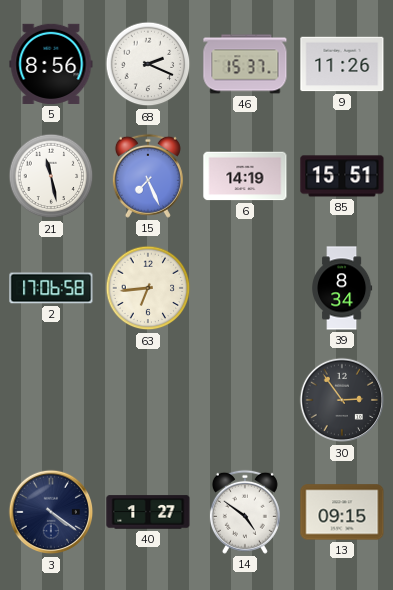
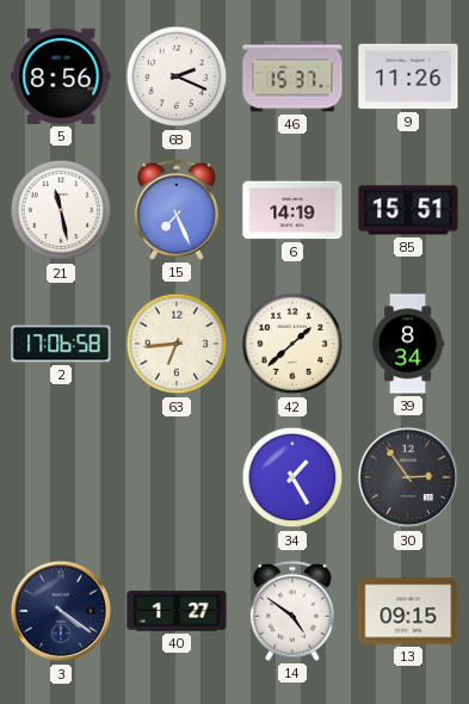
42: none -> 1:38
34: none -> 1:25
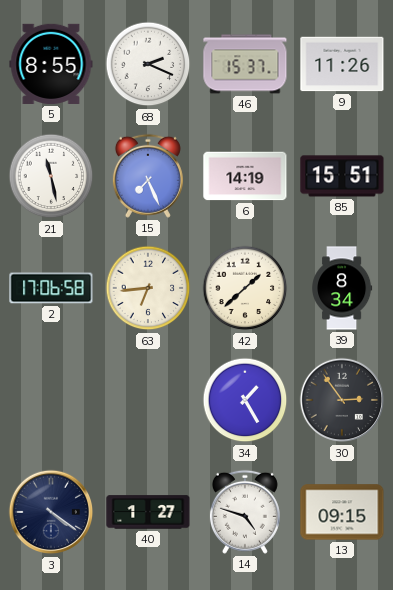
5: 8:56 -> 8:55
14: 4:51 -> 4:48
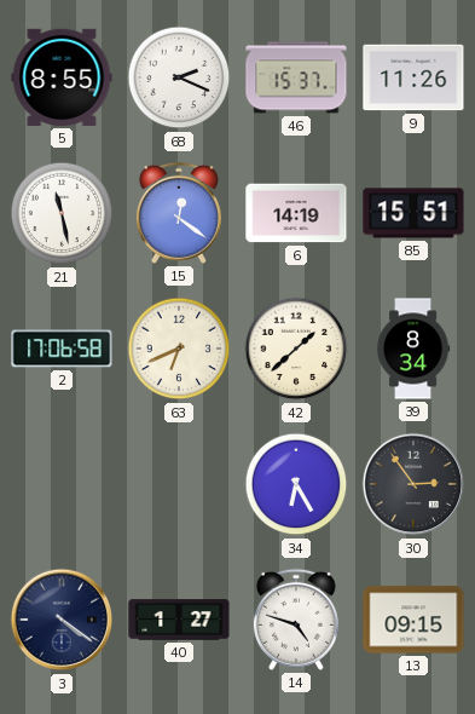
15: 7:26 -> 12:21
63: 6:44 -> 6:41
34: 1:25 -> 6:25
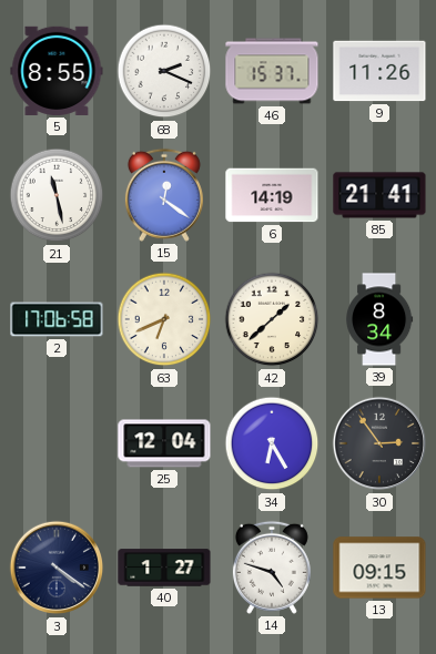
85: 15:51 -> 21:41
25: none -> 12:04
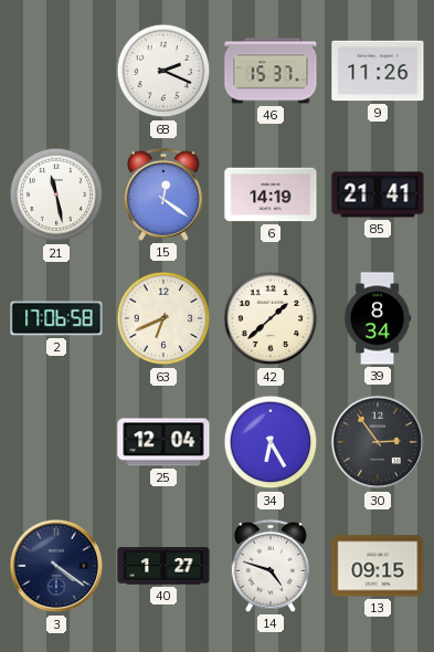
5: 8:55 -> none
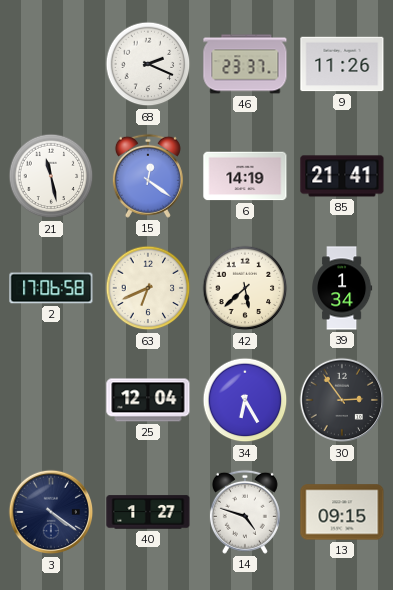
46: 15:37 -> 23:37
42: 1:38 -> 5:38
39: 8:34 -> 1:34
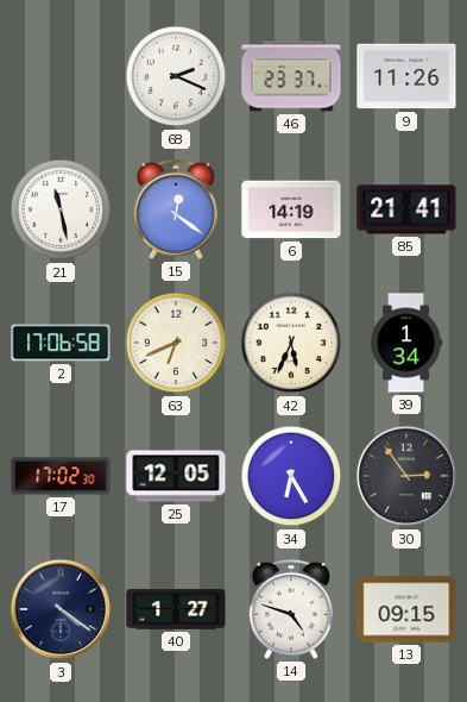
42: 5:38 -> 5:34
17: none -> 17:02
25: 12:04 -> 12:05
